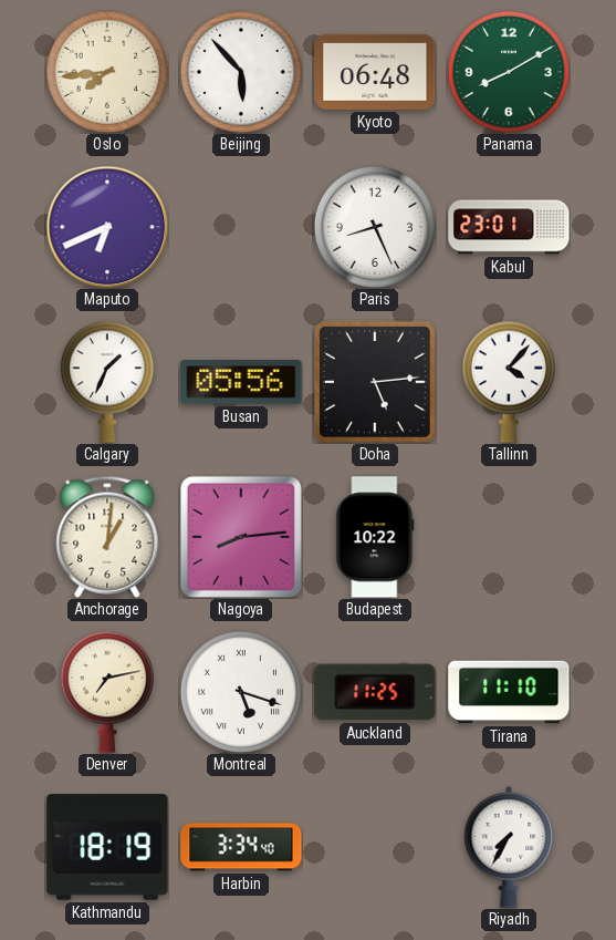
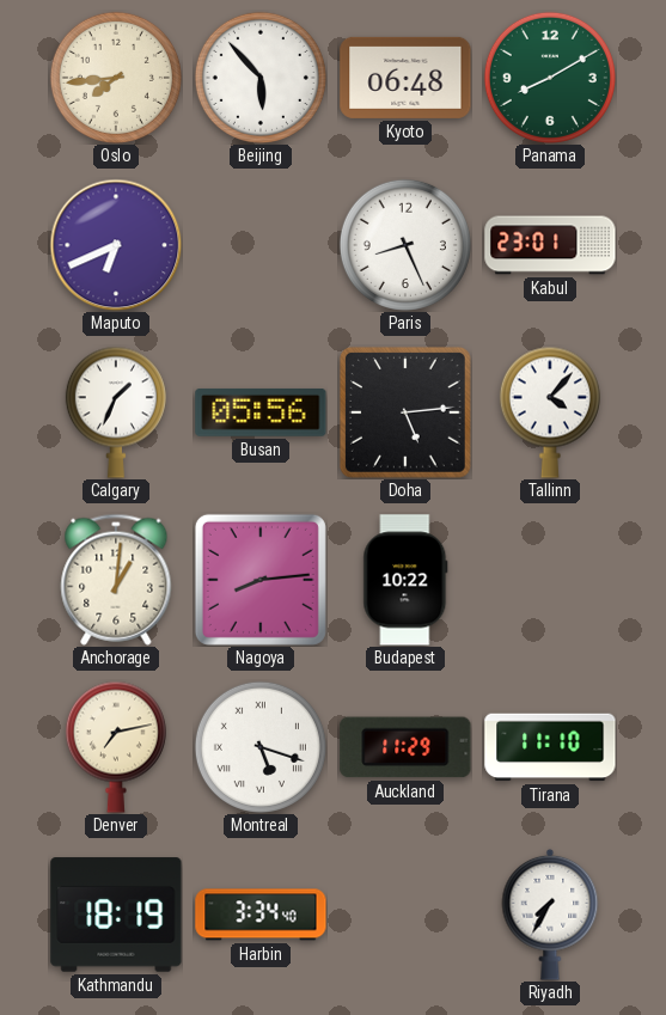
Auckland: 11:25 -> 11:29
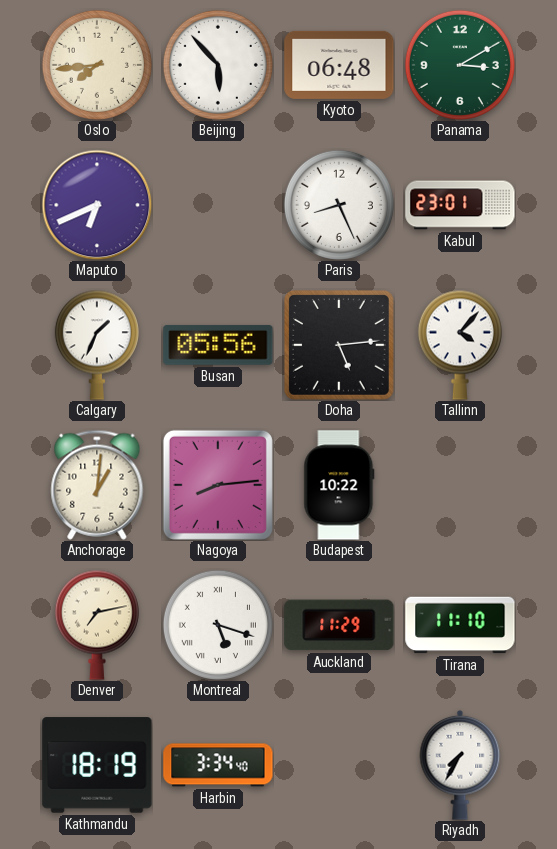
Panama: 8:10 -> 3:10
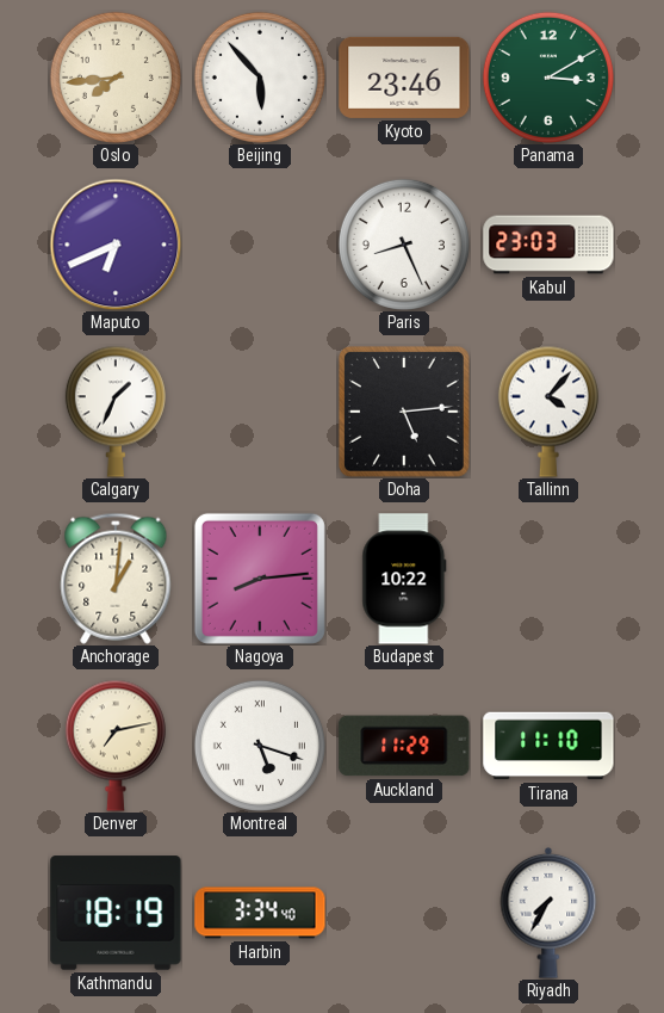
Kyoto: 06:48 -> 23:46
Kabul: 23:01 -> 23:03
Busan: 05:56 -> none
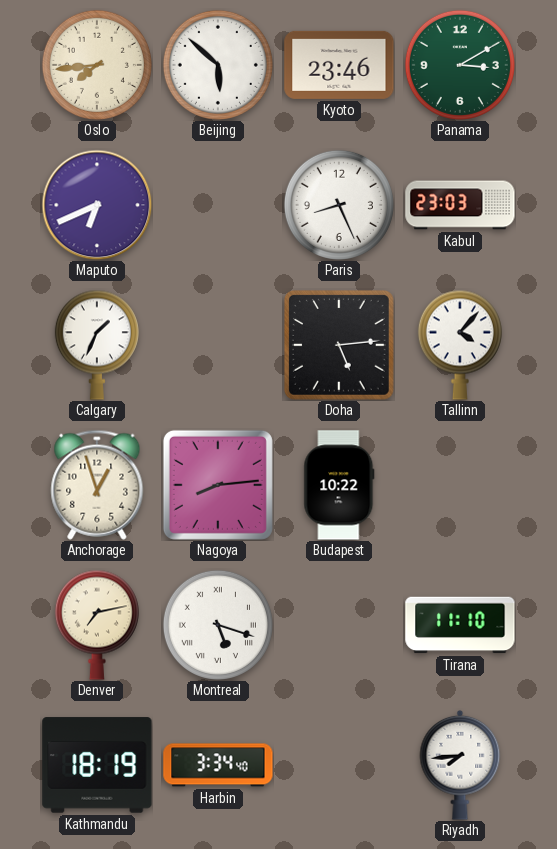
Beijing: 5:53 -> 5:52
Anchorage: 1:01 -> 12:57
Auckland: 11:29 -> none
Riyadh: 7:35 -> 7:44
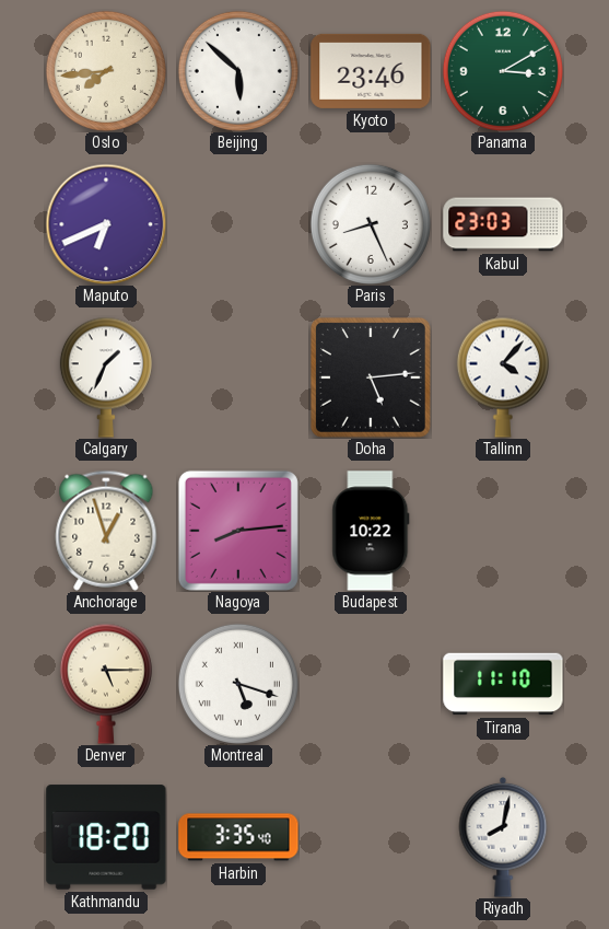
Denver: 7:13 -> 5:15
Kathmandu: 18:19 -> 18:20
Harbin: 3:34 -> 3:35
Riyadh: 7:44 -> 8:02
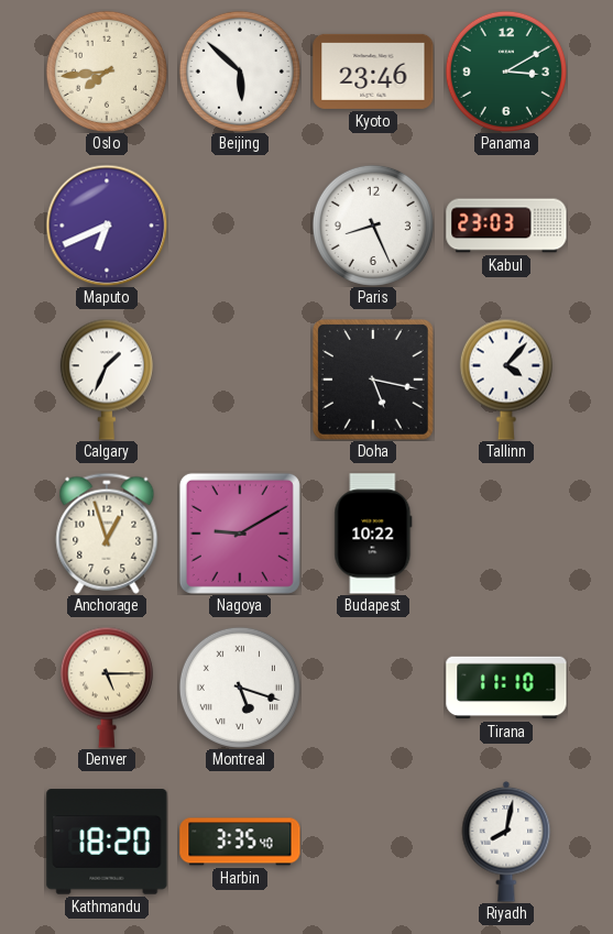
Doha: 5:14 -> 5:17
Nagoya: 8:14 -> 9:10
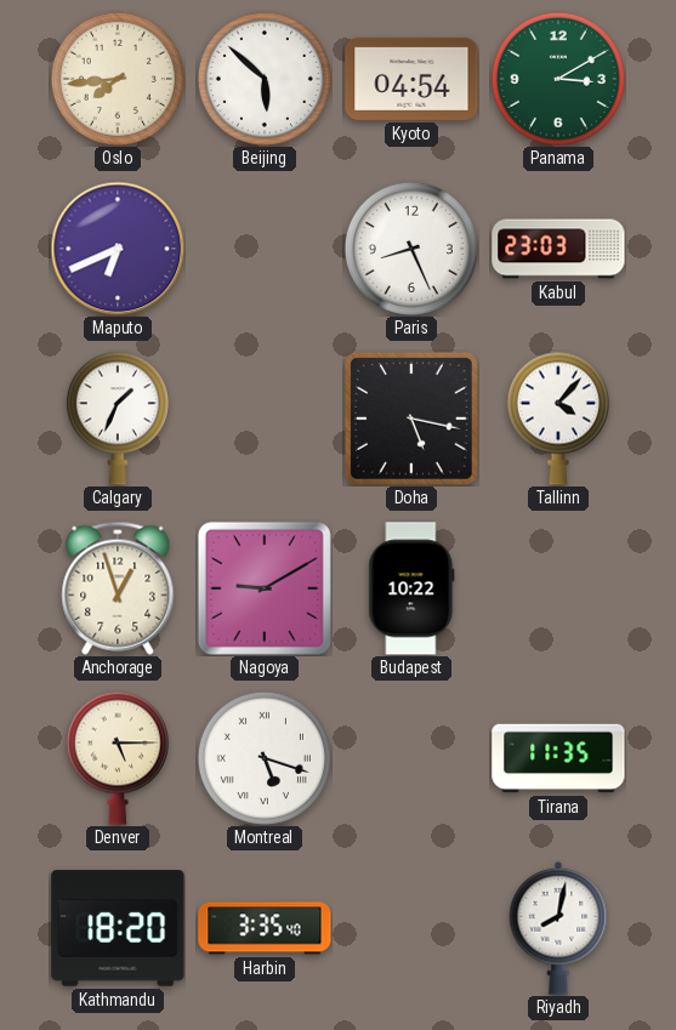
Kyoto: 23:46 -> 04:54
Tirana: 11:10 -> 11:35
